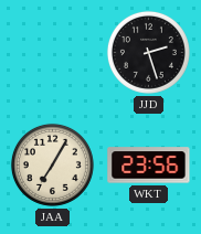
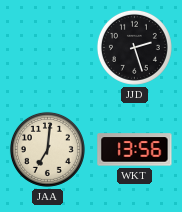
JAA: 7:05 -> 7:01
WKT: 23:56 -> 13:56
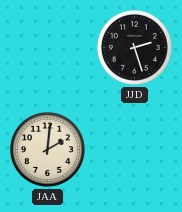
JAA: 7:01 -> 2:01
WKT: 13:56 -> none
